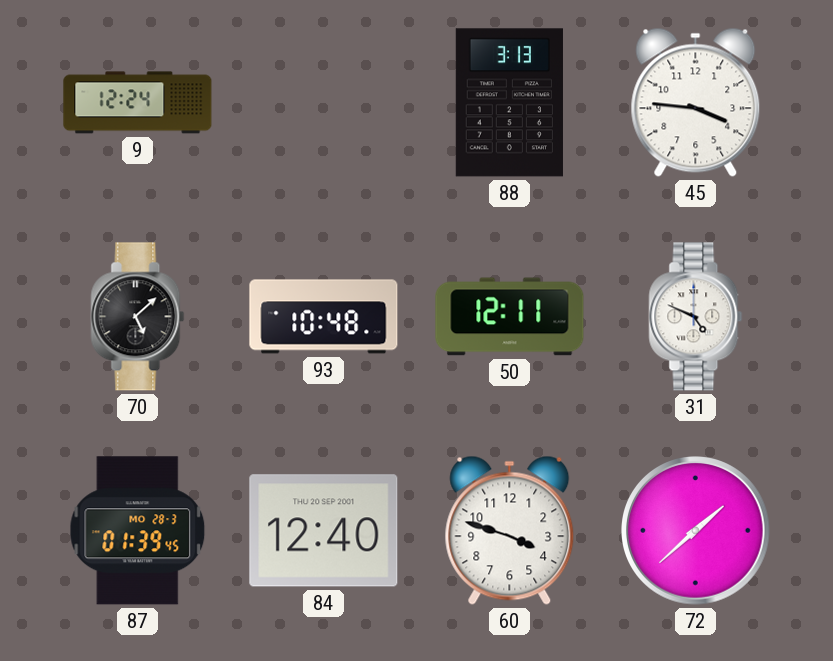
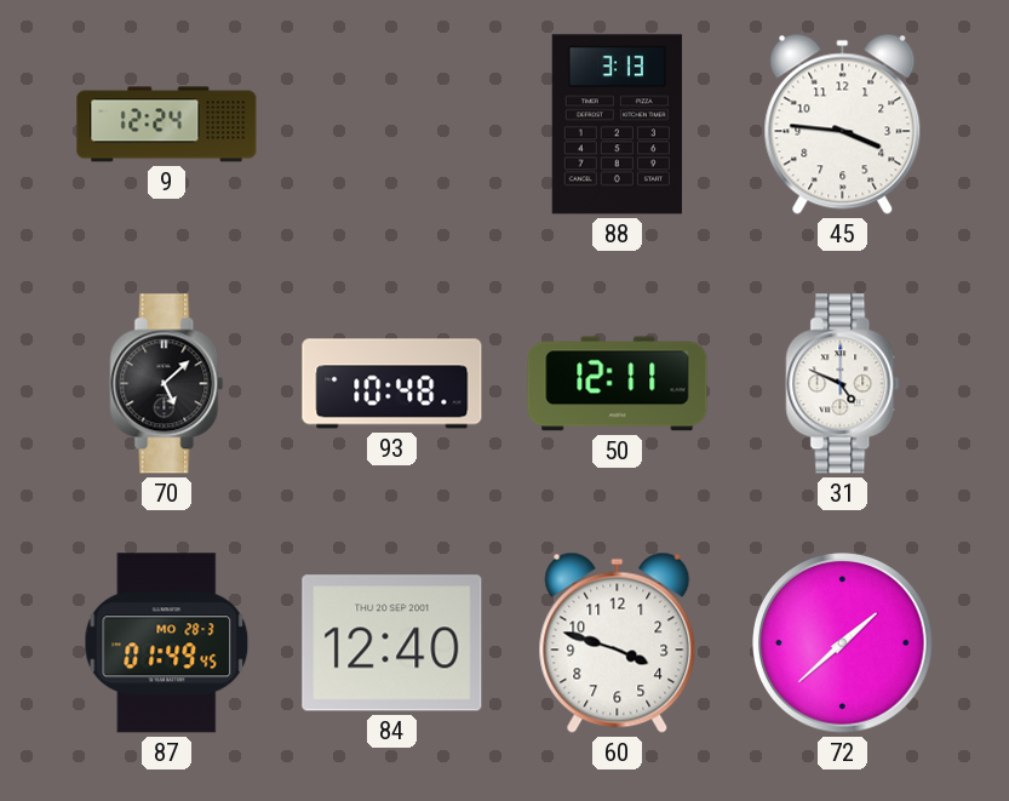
87: 01:39 -> 01:49
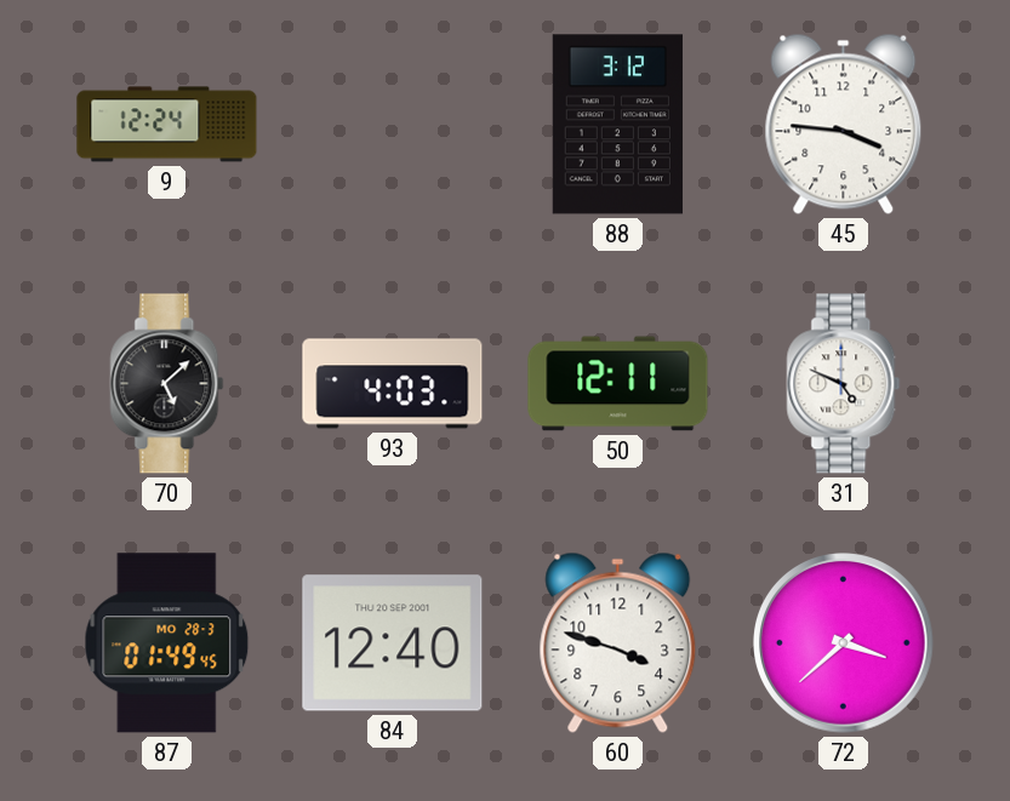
88: 3:13 -> 3:12
93: 10:48 -> 4:03
72: 1:38 -> 3:38
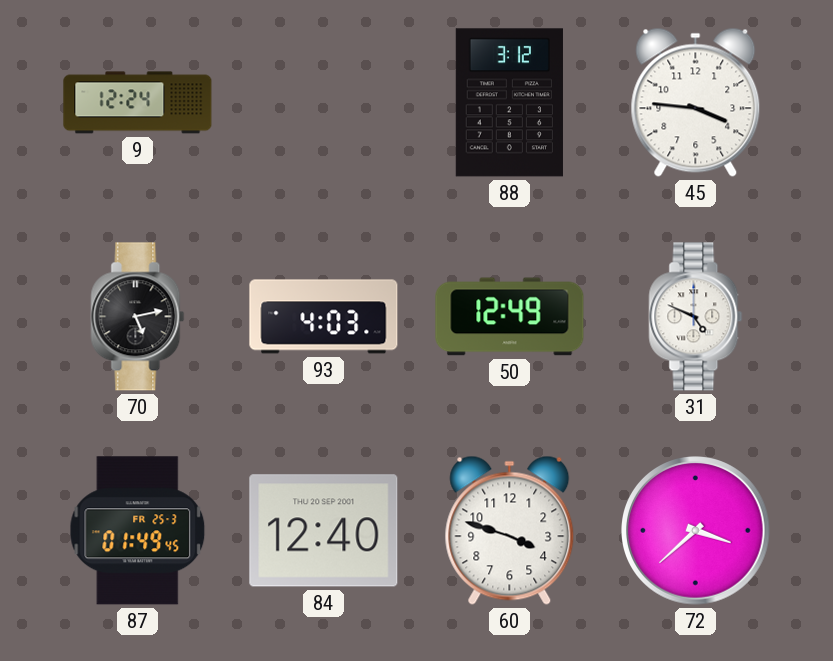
70: 5:08 -> 5:13
50: 12:11 -> 12:49
87 date: MO 28-3 -> FR 25-3
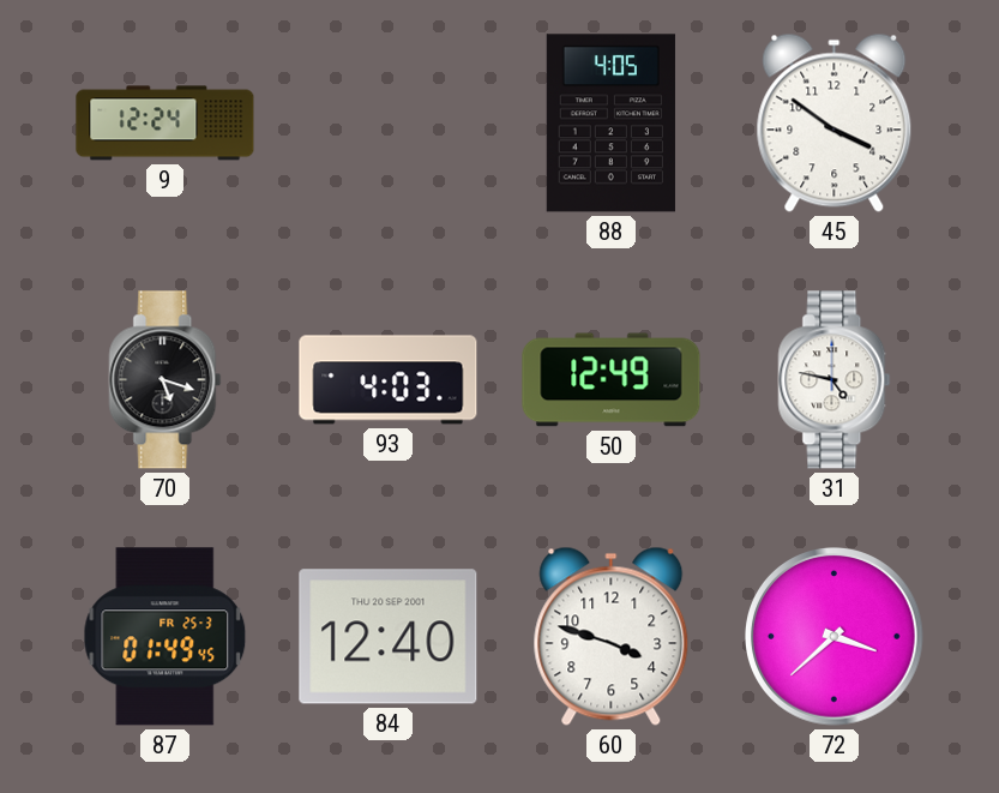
88: 3:12 -> 4:05
45: 3:46 -> 3:51
70: 5:13 -> 5:18
31: 4:49 -> 4:47
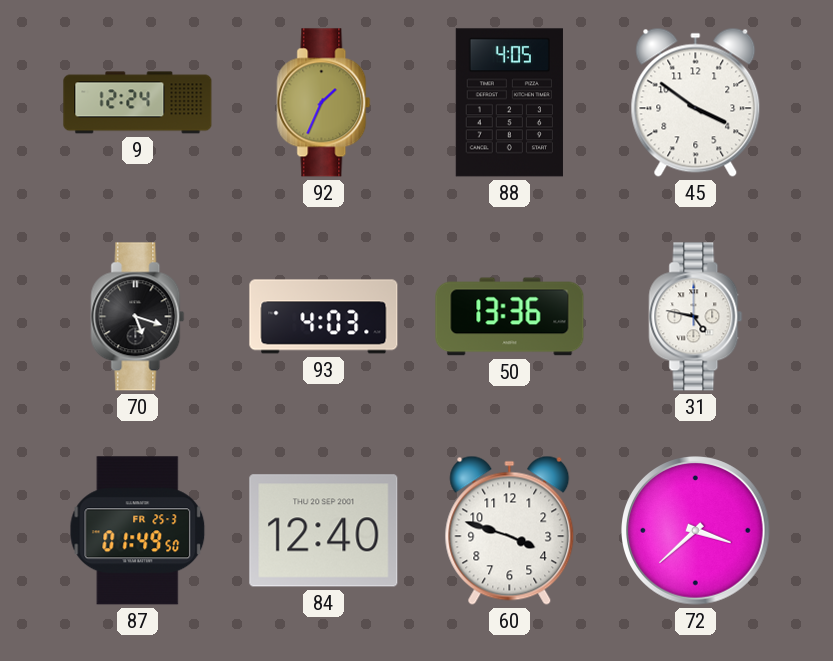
92: none -> 1:34
50: 12:49 -> 13:36
87: 01:49:45 -> 01:49:50
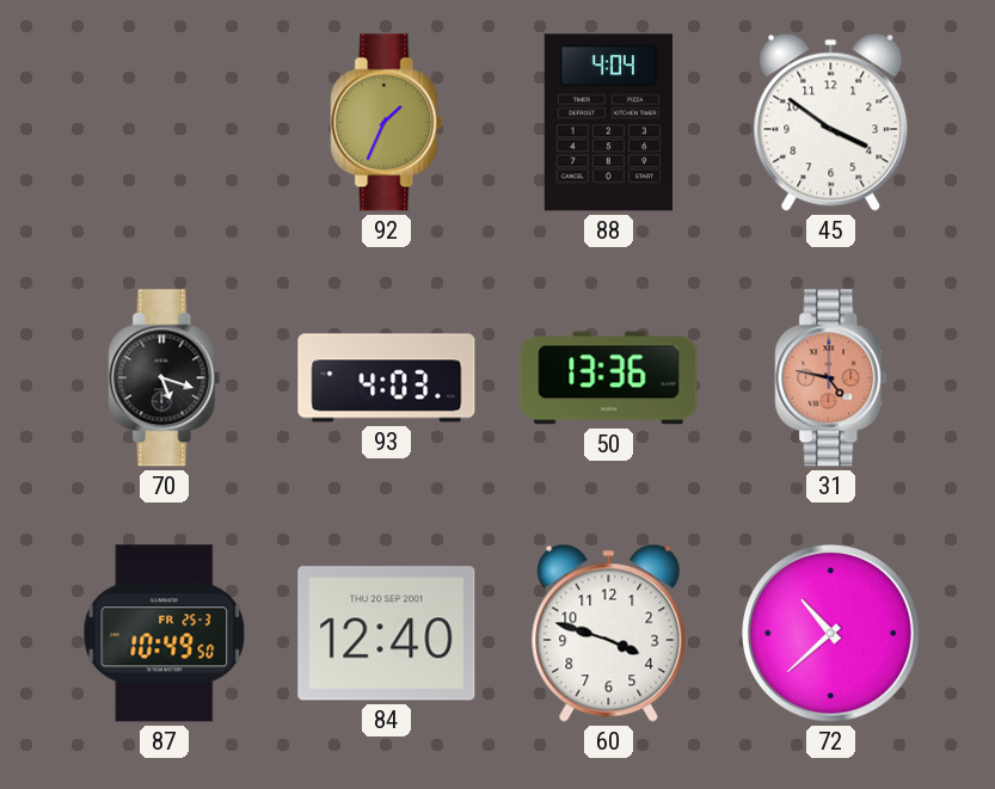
9: 12:24 -> none
88: 4:05 -> 4:04
31 dial: white -> salmon
87: 01:49 -> 10:49
72: 3:38 -> 10:38
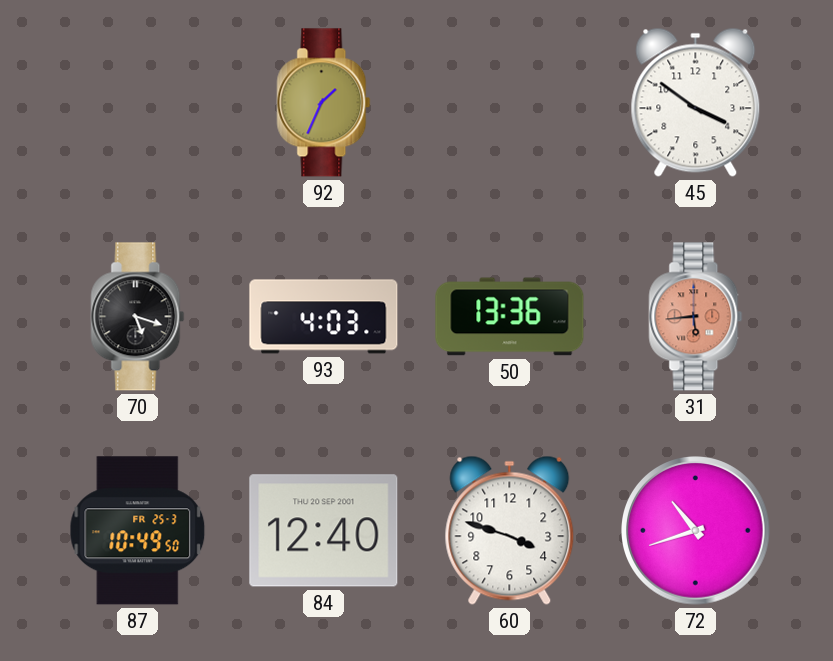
88: 4:04 -> none
31: 4:47 -> 5:44
72: 10:38 -> 10:42
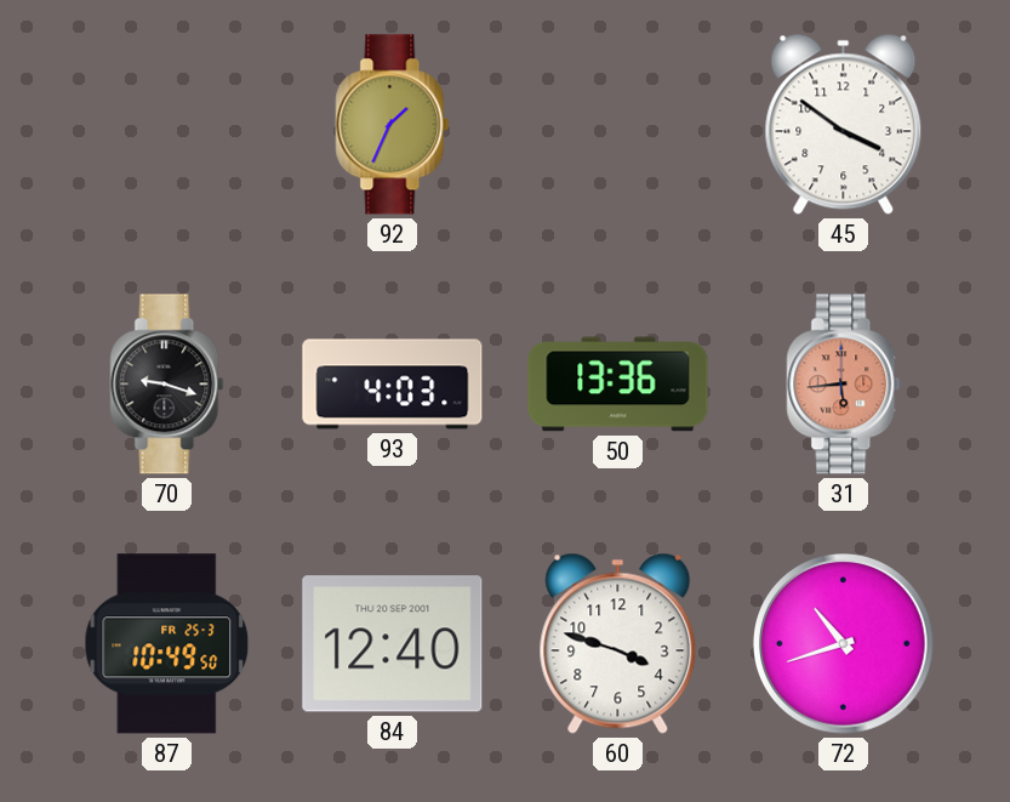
70: 5:18 -> 9:18
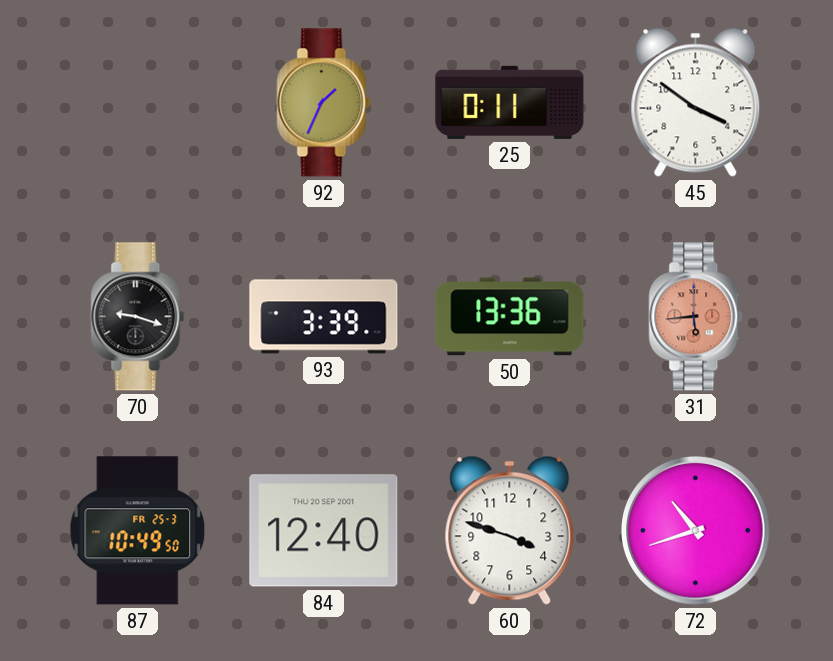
25: none -> 0:11
93: 4:03 -> 3:39
